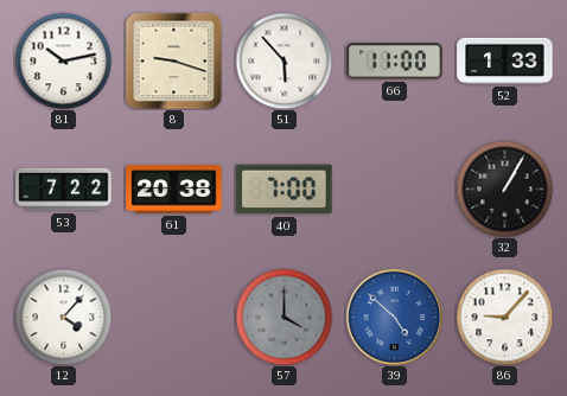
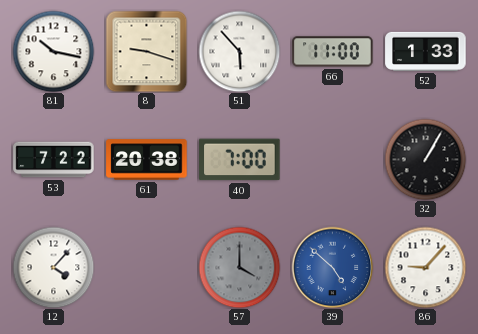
81: 10:13 -> 10:17
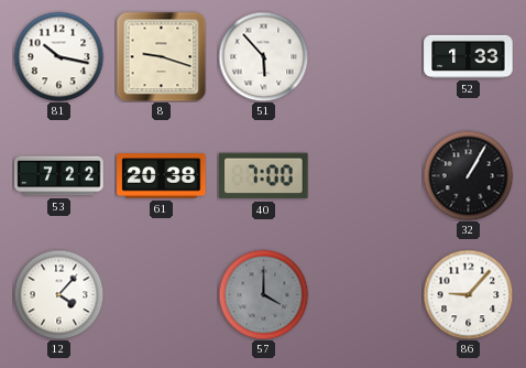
66: 11:00 -> none
39: 4:52 -> none
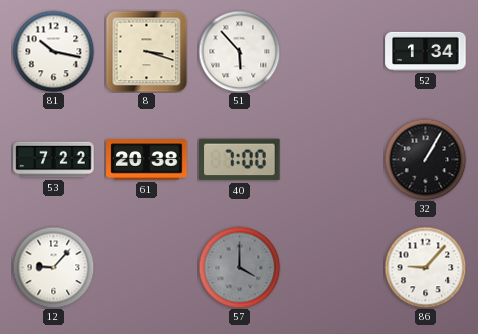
8: 9:18 -> 3:18
52: 1:33 -> 1:34
12: 4:07 -> 9:07
